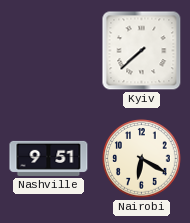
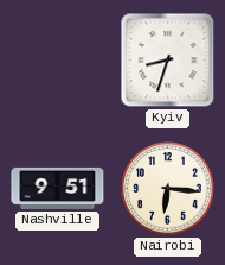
Kyiv: 7:38 -> 8:33
Nairobi: 6:20 -> 6:16
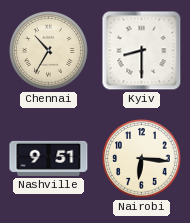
Chennai: none -> 10:35
Kyiv: 8:33 -> 8:30
